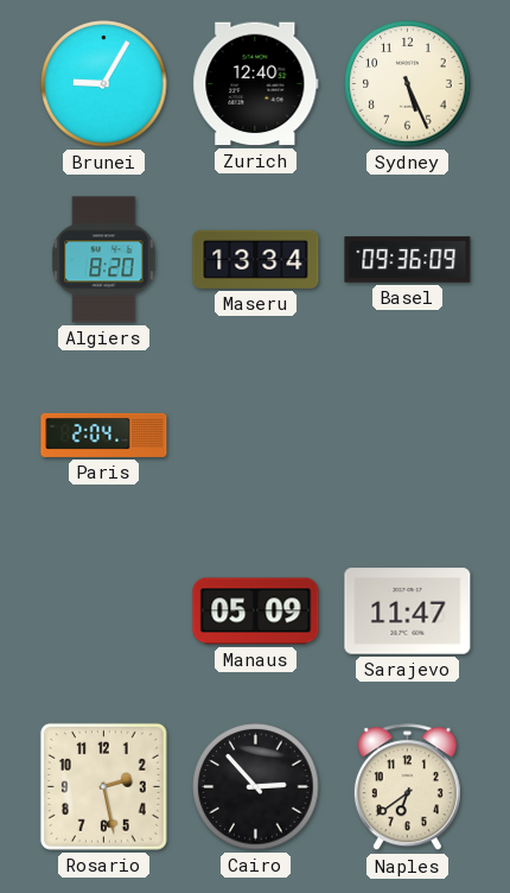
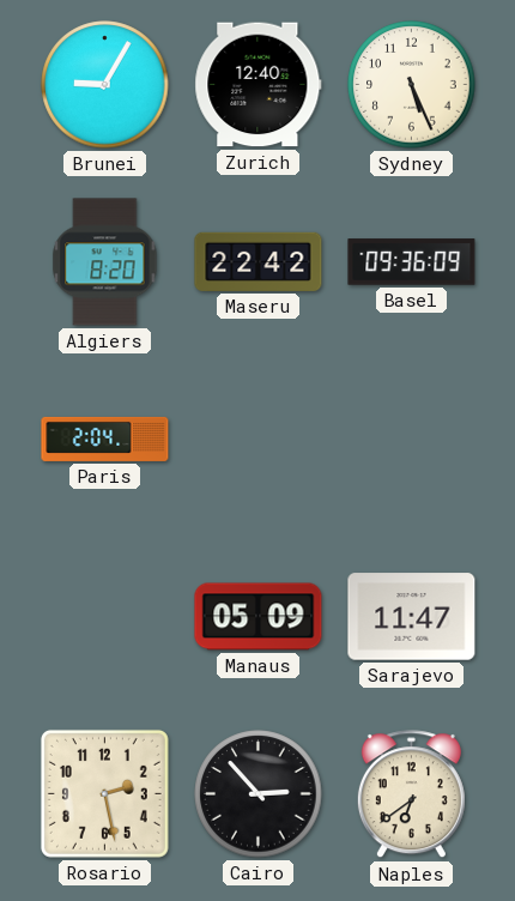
Maseru: 13:34 -> 22:42
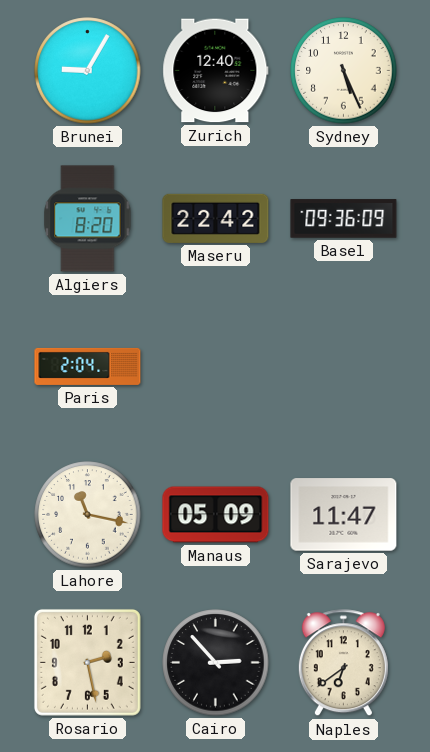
Lahore: none -> 11:17
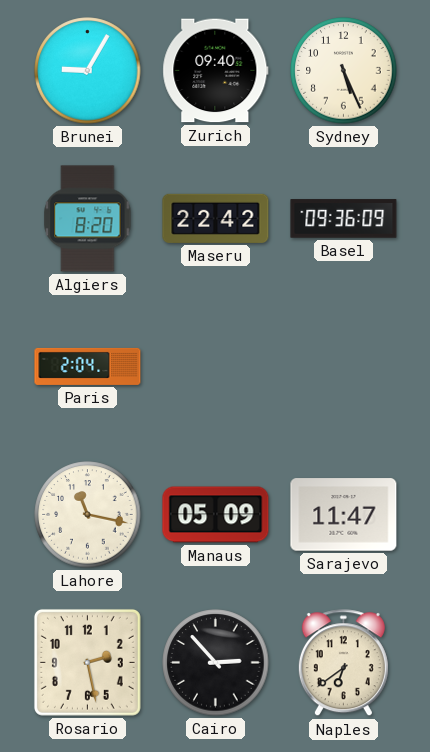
Zurich: 12:40 -> 09:40
